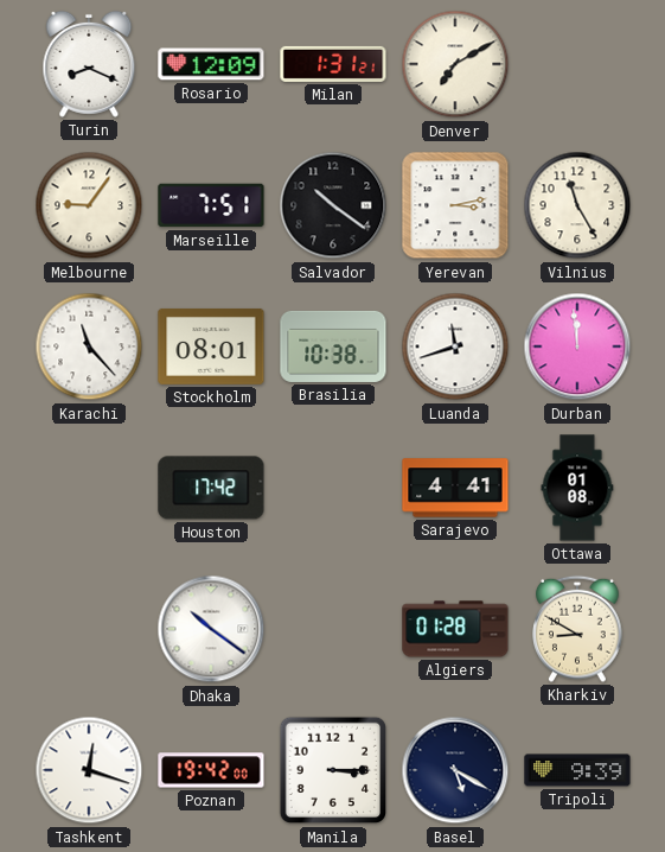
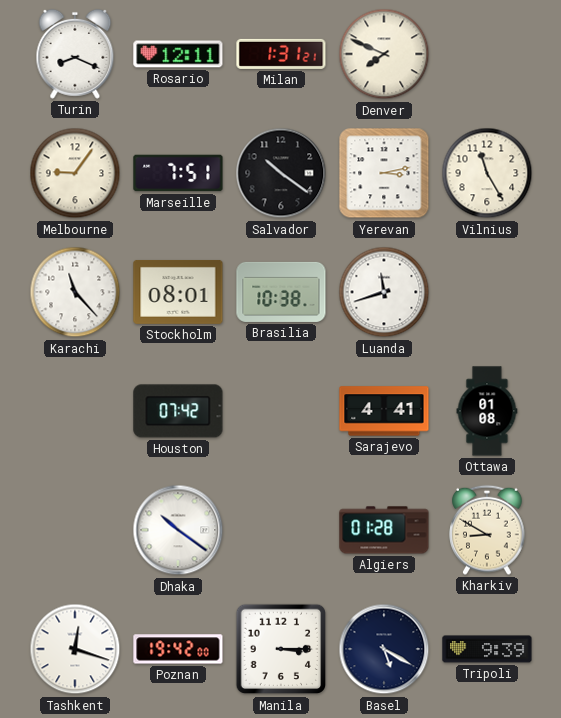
Rosario: 12:09 -> 12:11
Denver: 7:10 -> 7:49
Durban: 11:59 -> none
Houston: 17:42 -> 07:42
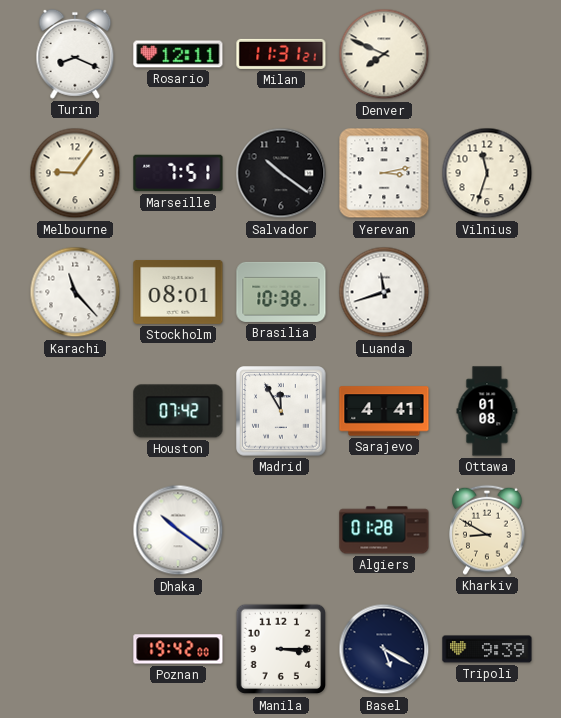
Milan: 1:31 -> 11:31
Vilnius: 11:25 -> 11:33
Madrid: none -> 11:55
Tashkent: 12:18 -> none
